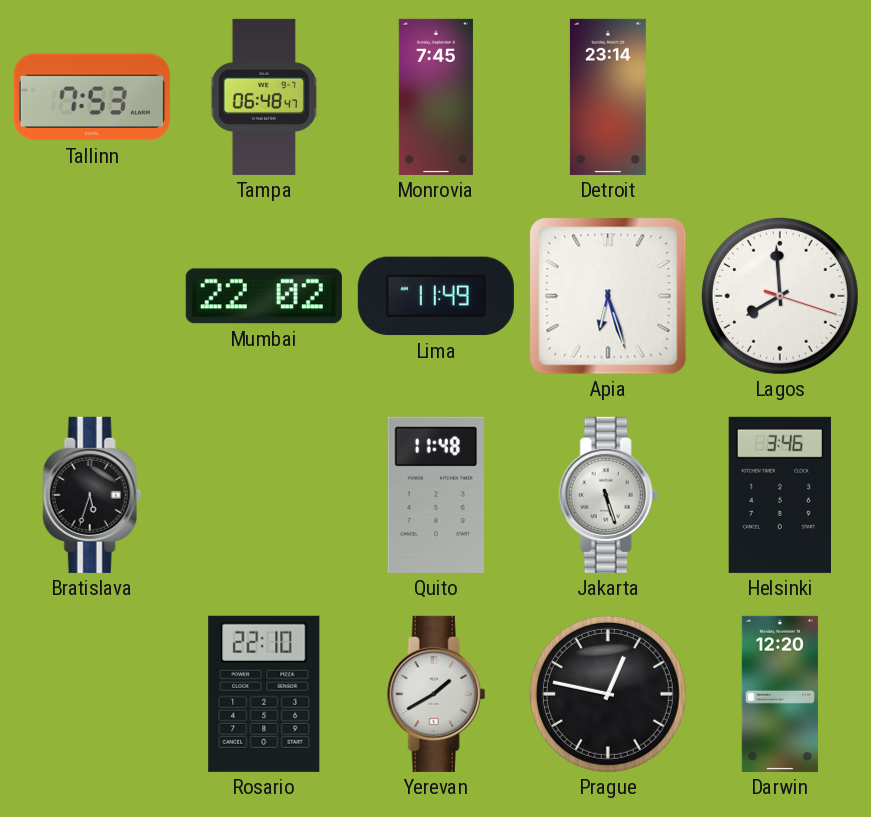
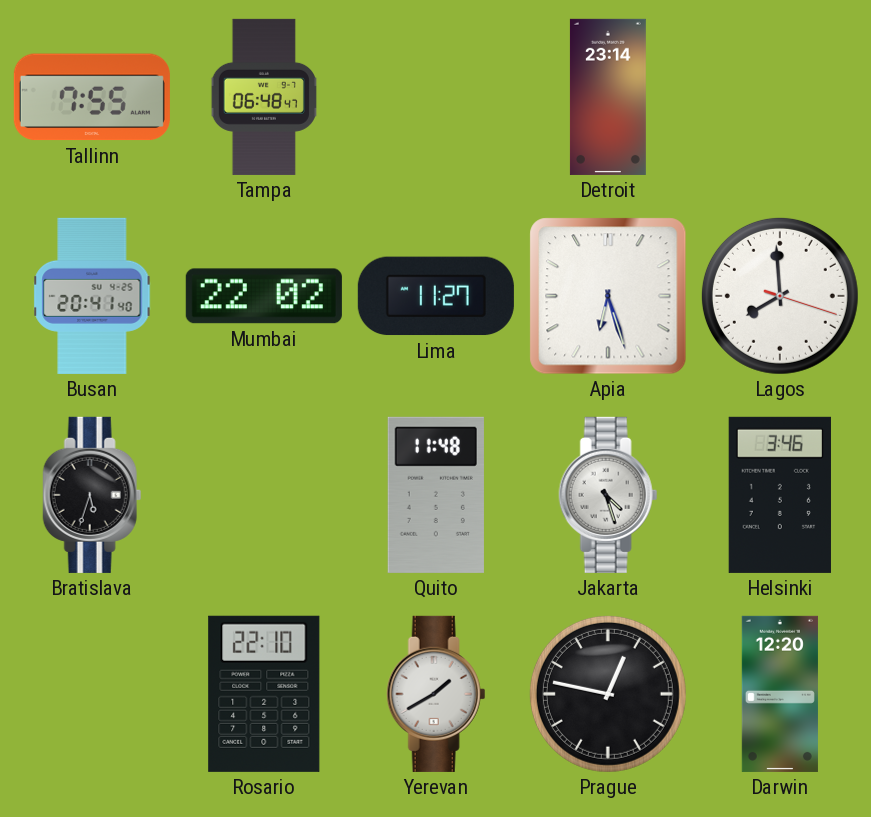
Tallinn: 7:53 -> 7:55
Monrovia: 7:45 -> none
Busan: none -> 20:41
Lima: 11:49 -> 11:27
Jakarta: 5:27 -> 4:27
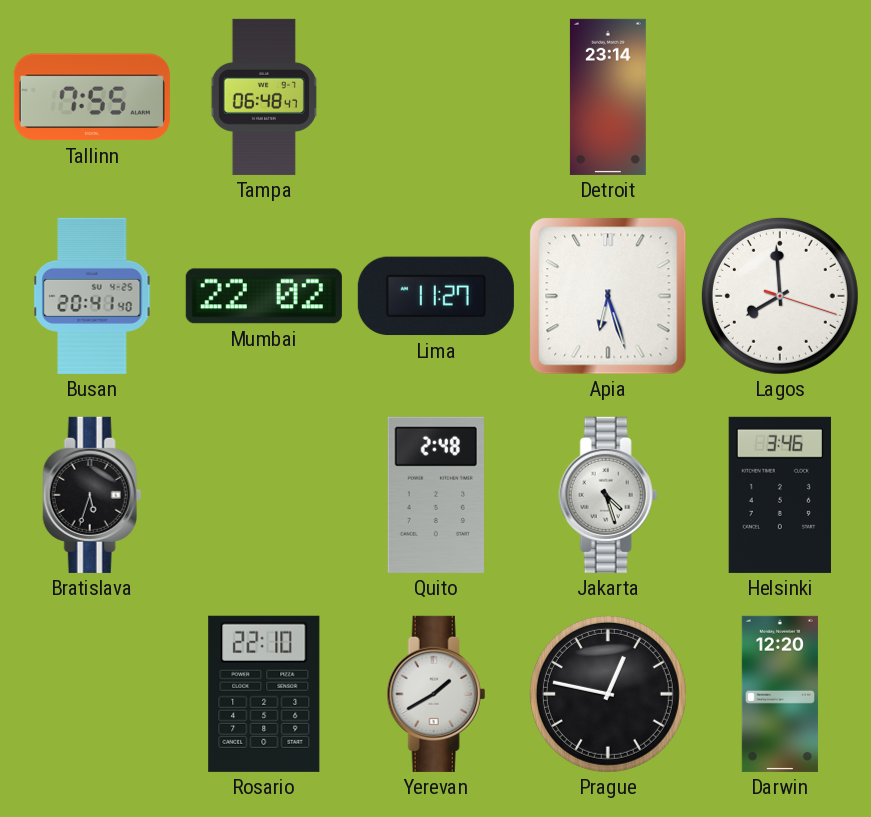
Quito: 11:48 -> 2:48
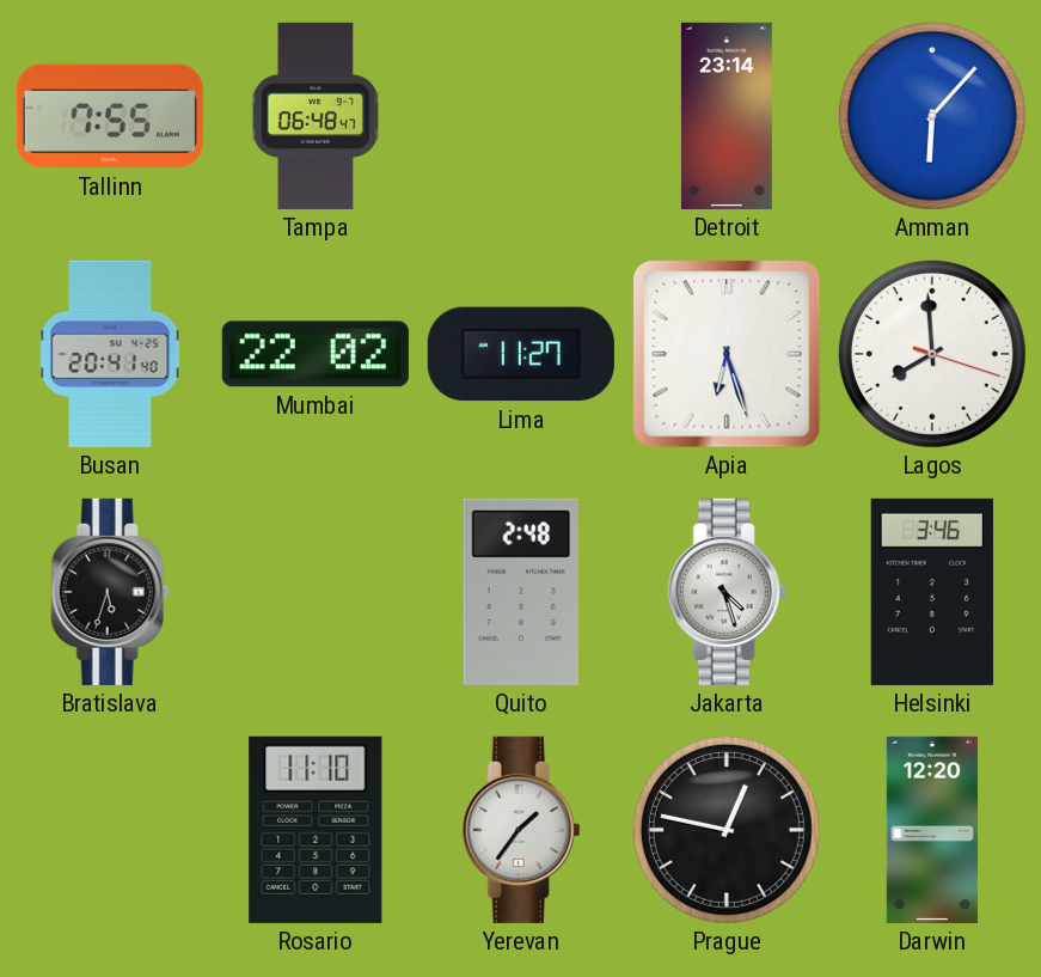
Amman: none -> 6:07
Rosario: 22:10 -> 11:10
Yerevan: 1:40 -> 1:36
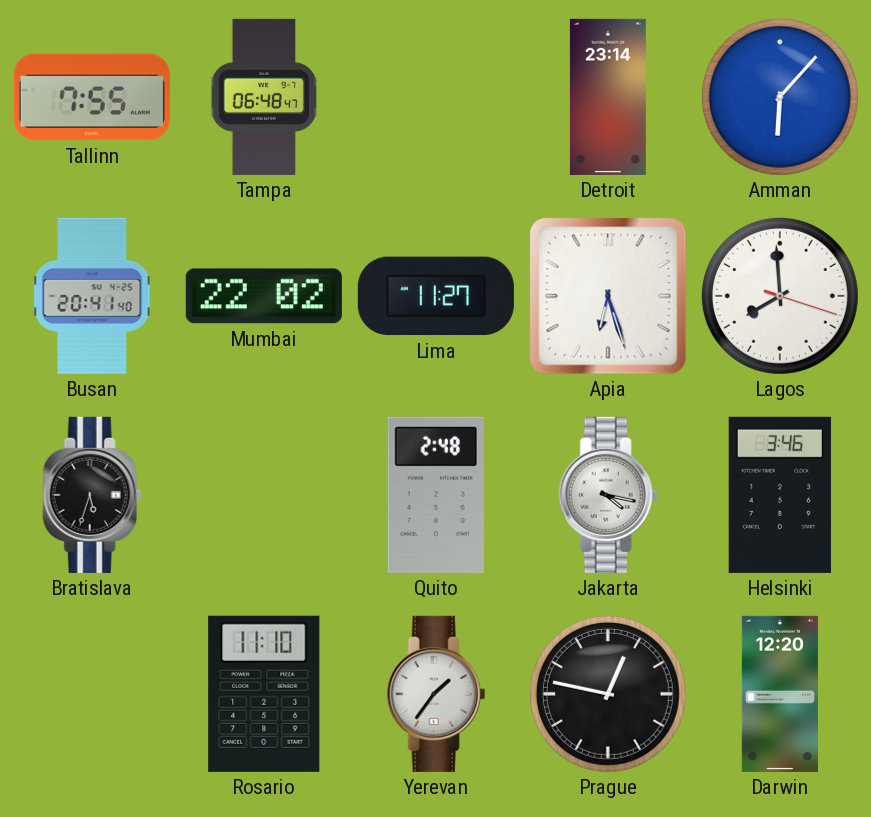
Jakarta: 4:27 -> 4:17
